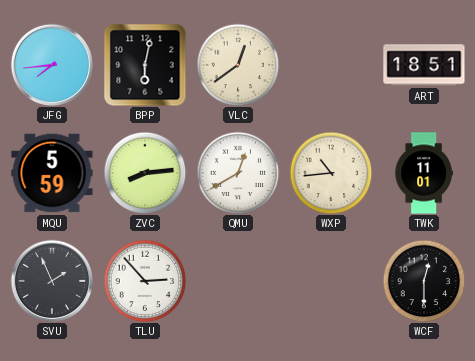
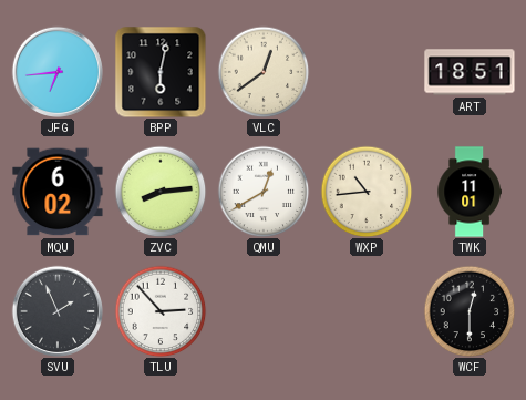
JFG: 7:44 -> 6:44
MQU: 5:59 -> 6:02
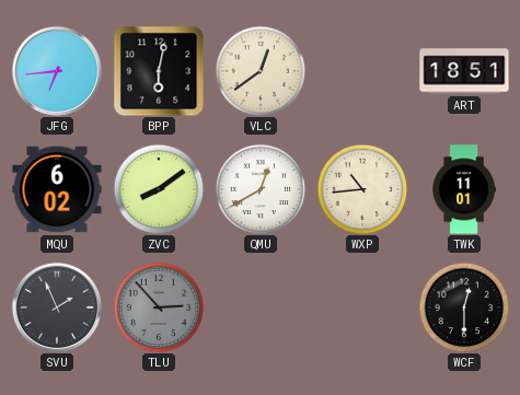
ZVC: 8:14 -> 8:09
TLU dial: white -> grey
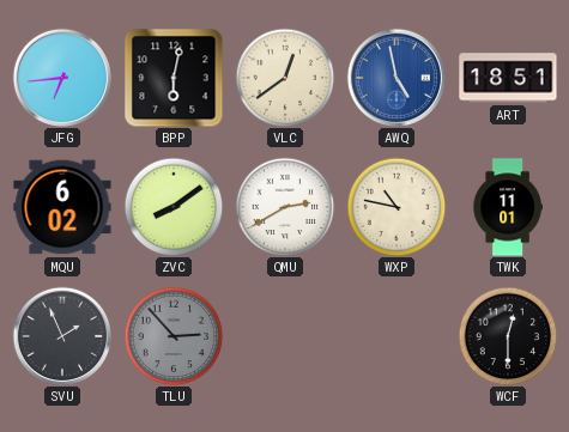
AWQ: none -> 4:58
QMU: 12:40 -> 2:40
WXP: 10:44 -> 10:47
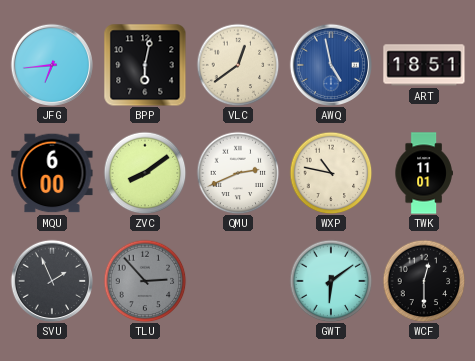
MQU: 6:02 -> 6:00
QMU: 2:40 -> 2:41
GWT: none -> 6:09
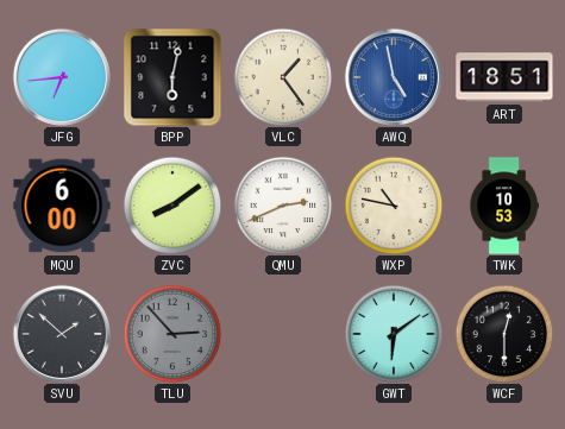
VLC: 12:39 -> 1:24
TWK: 11:01 -> 10:53
SVU: 1:56 -> 1:52
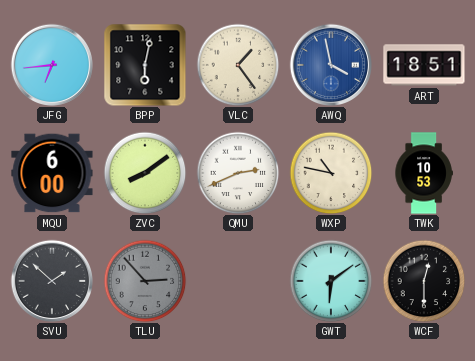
AWQ: 4:58 -> 3:58
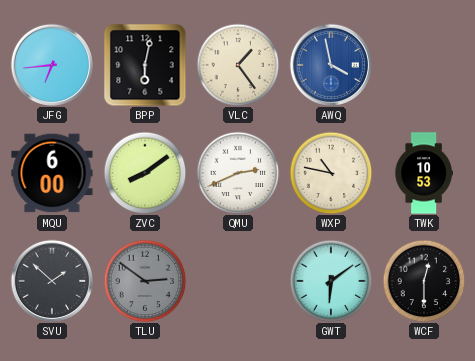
ART: 18:51 -> none
TLU: 2:53 -> 2:51
